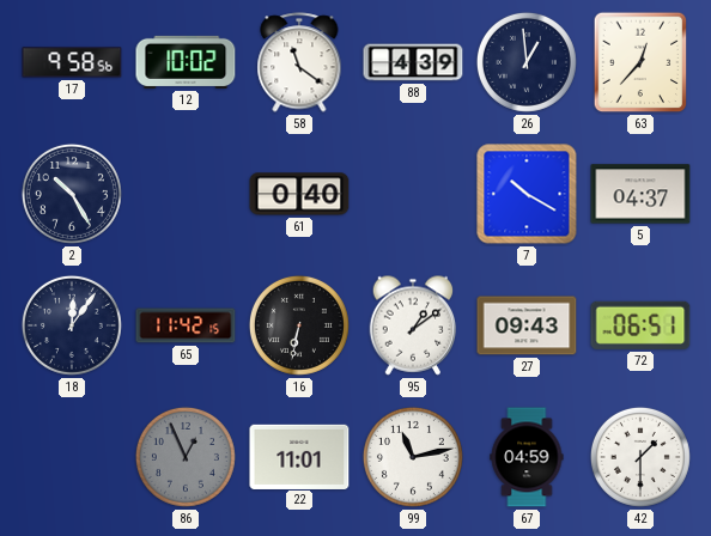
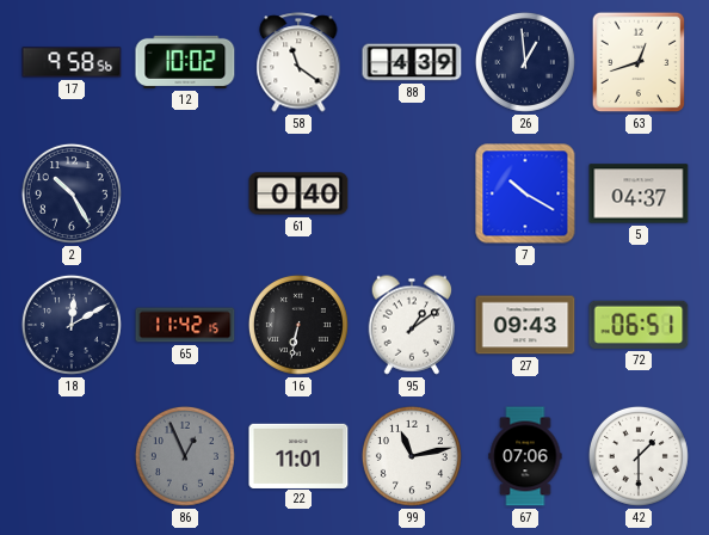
63: 12:37 -> 12:42
18: 12:06 -> 12:10
67: 04:59 -> 07:06
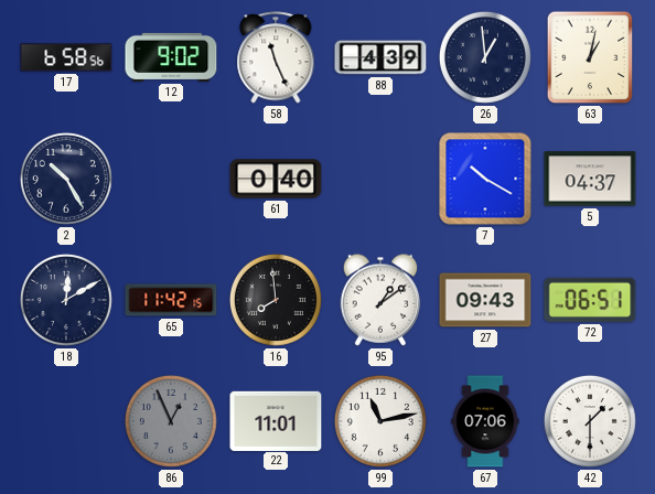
17: 9:58 -> 6:58
12: 10:02 -> 9:02
58: 11:21 -> 11:26
63: 12:42 -> 1:02
16: 6:32 -> 7:59
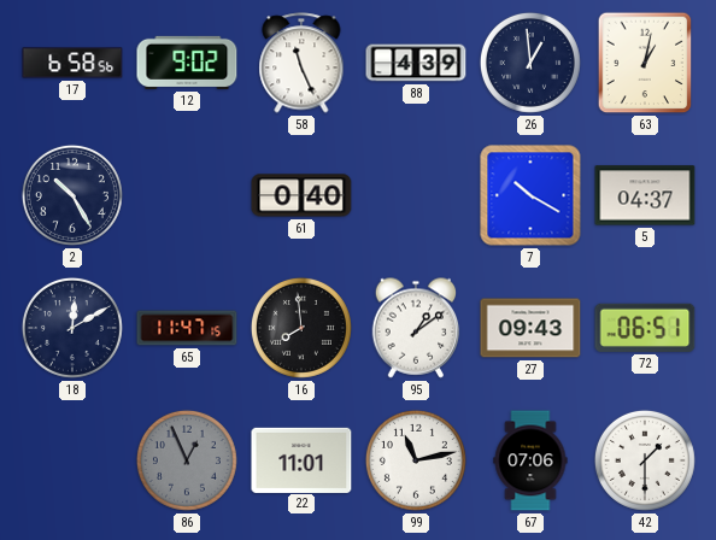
65: 11:42 -> 11:47
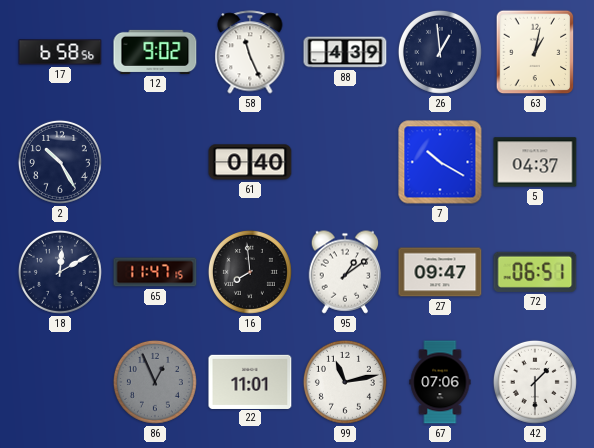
27: 09:43 -> 09:47
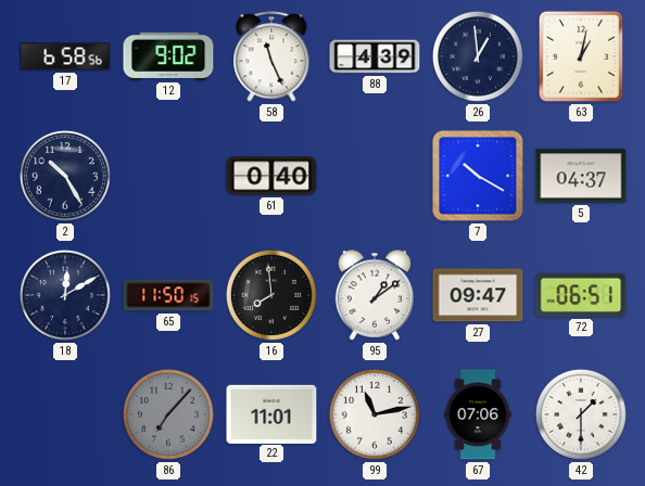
65: 11:47 -> 11:50
86: 12:56 -> 7:07
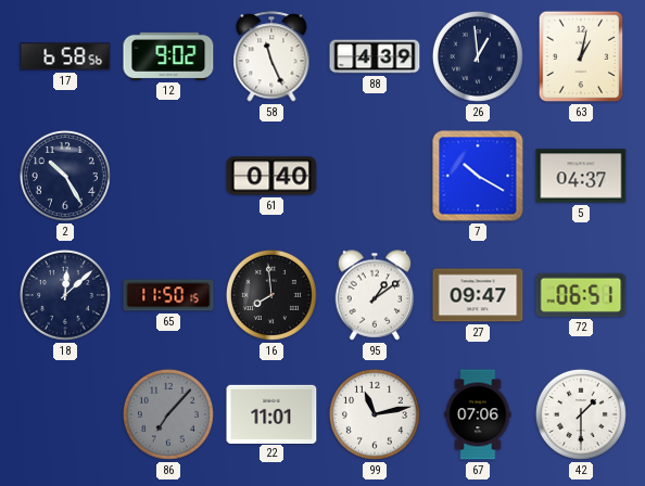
18: 12:10 -> 12:08
